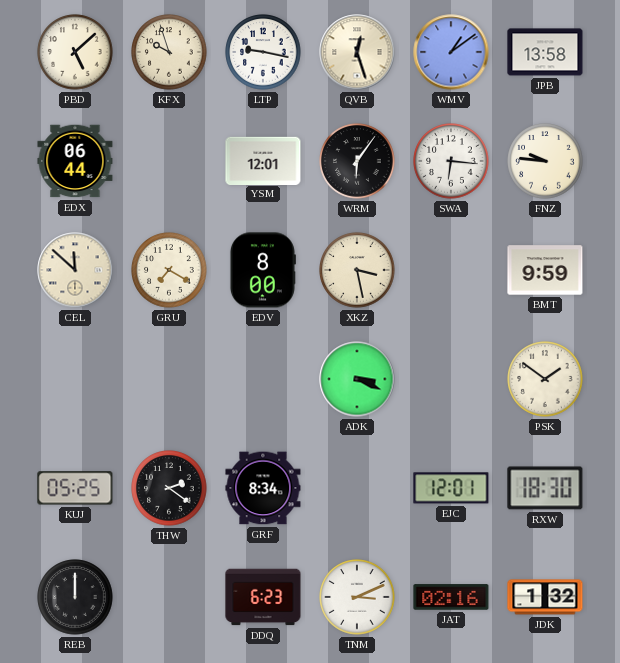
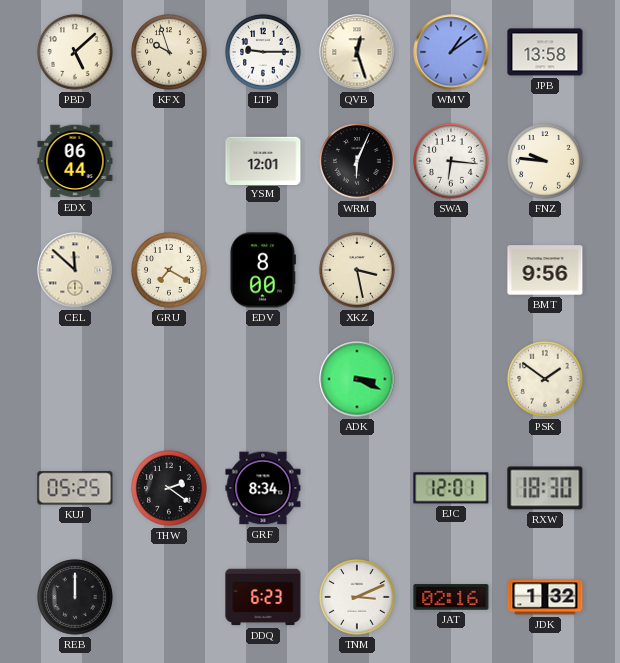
LTP: 9:17 -> 9:15
WRM: 6:06 -> 6:04
BMT: 9:59 -> 9:56
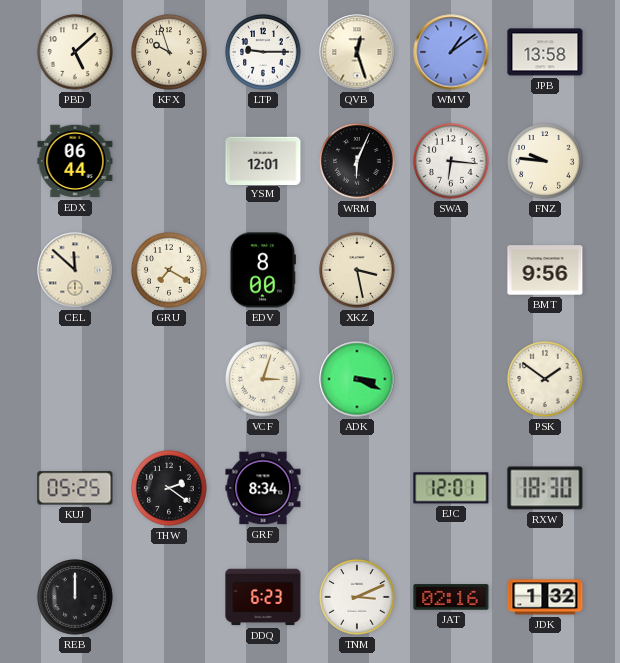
VCF: none -> 3:03
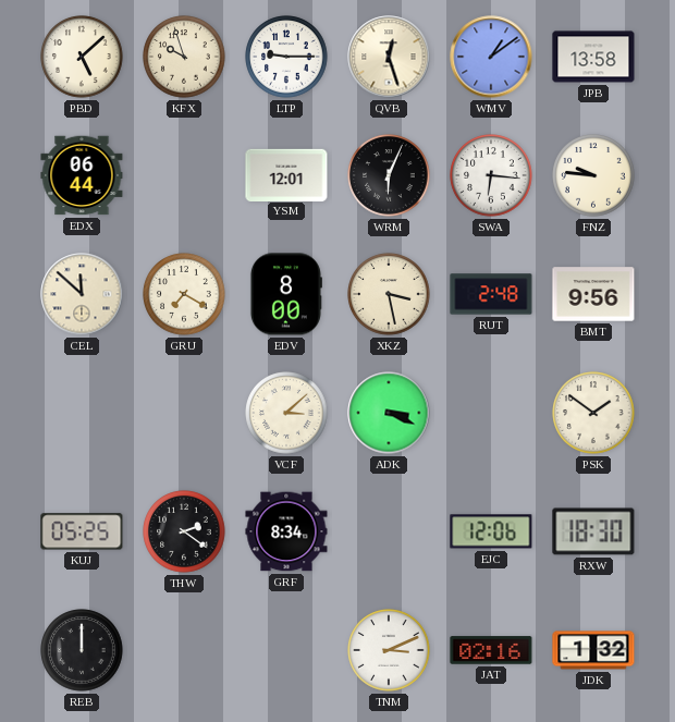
RUT: none -> 2:48
VCF: 3:03 -> 3:08
EJC: 12:01 -> 12:06
DDQ: 6:23 -> none
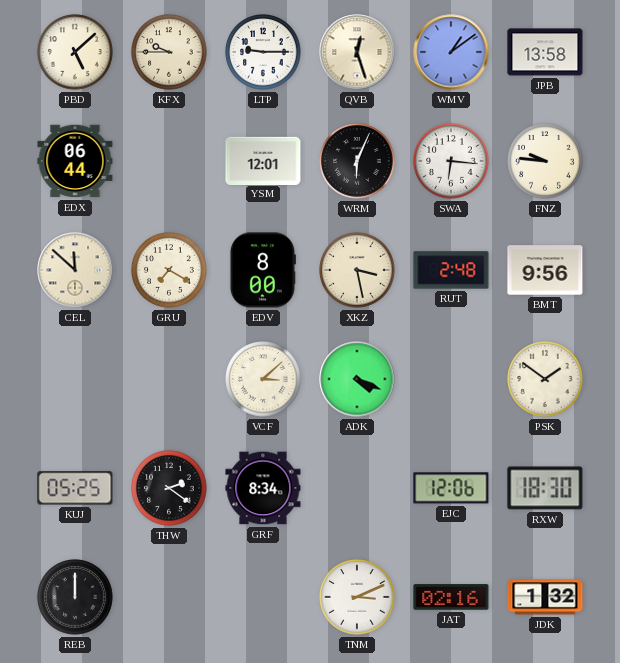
KFX: 9:57 -> 9:45
ADK: 3:19 -> 4:19
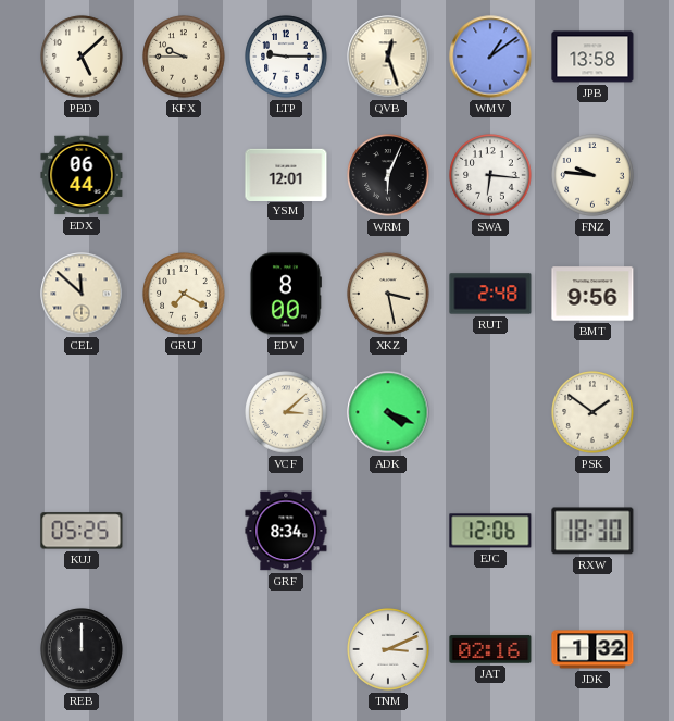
THW: 2:21 -> none
